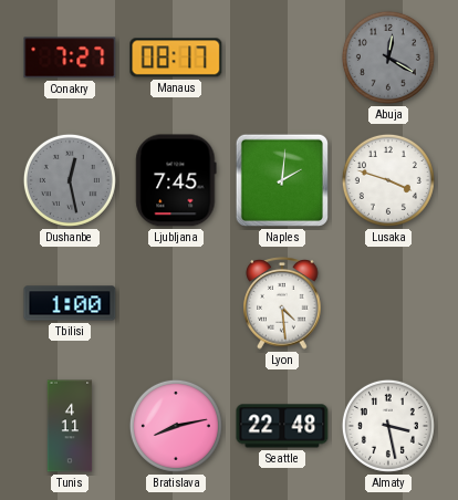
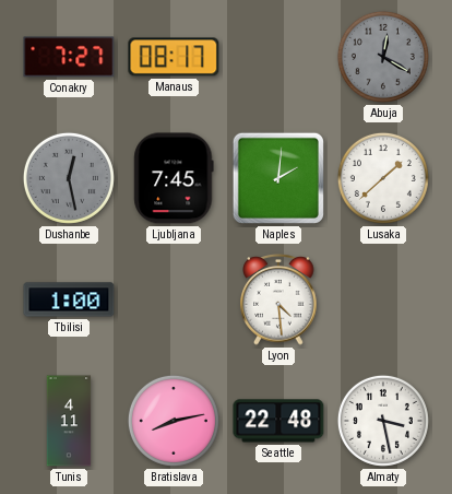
Lusaka: 3:48 -> 1:38
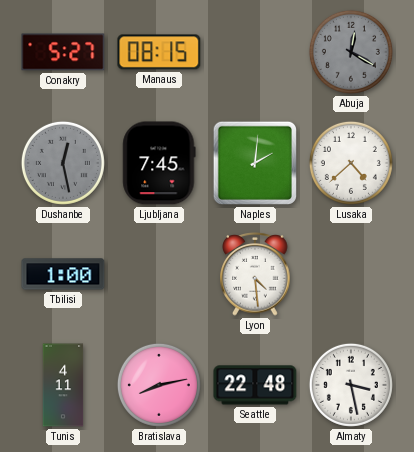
Conakry: 7:27 -> 5:27
Manaus: 08:17 -> 08:15
Lusaka: 1:38 -> 4:38
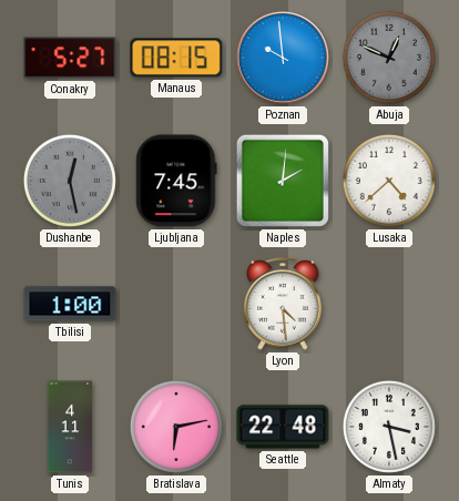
Poznan: none -> 9:59
Abuja: 12:20 -> 12:49
Bratislava: 8:13 -> 6:13
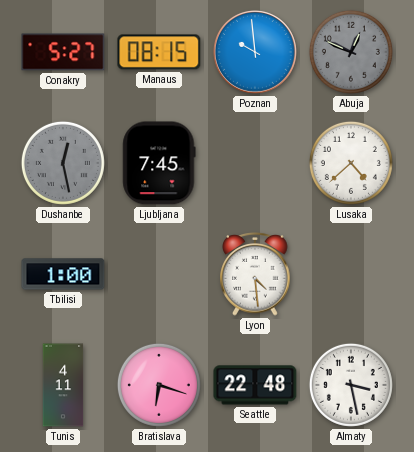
Naples: 2:01 -> none
Bratislava: 6:13 -> 6:18
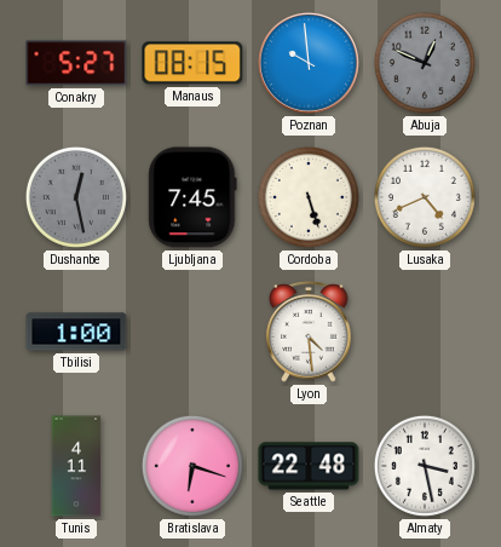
Cordoba: none -> 5:27
Lusaka: 4:38 -> 4:41
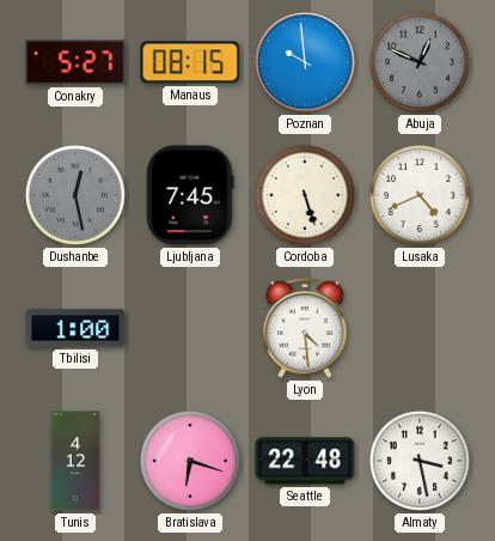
Tunis: 4:11 -> 4:12
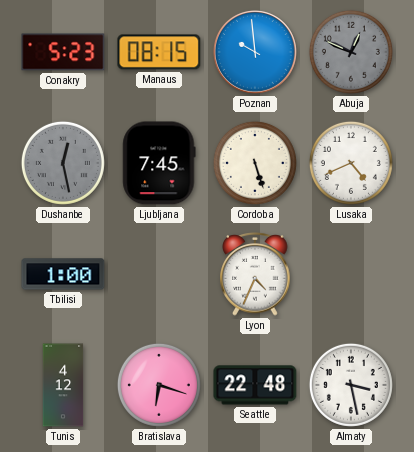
Conakry: 5:27 -> 5:23
Lyon: 4:29 -> 4:34
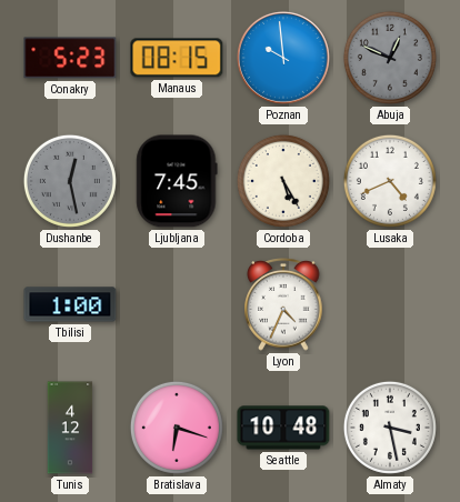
Cordoba: 5:27 -> 5:25
Seattle: 22:48 -> 10:48
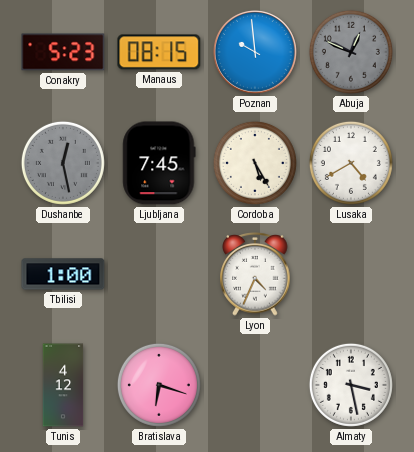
Lusaka: 4:41 -> 4:40
Seattle: 10:48 -> none
